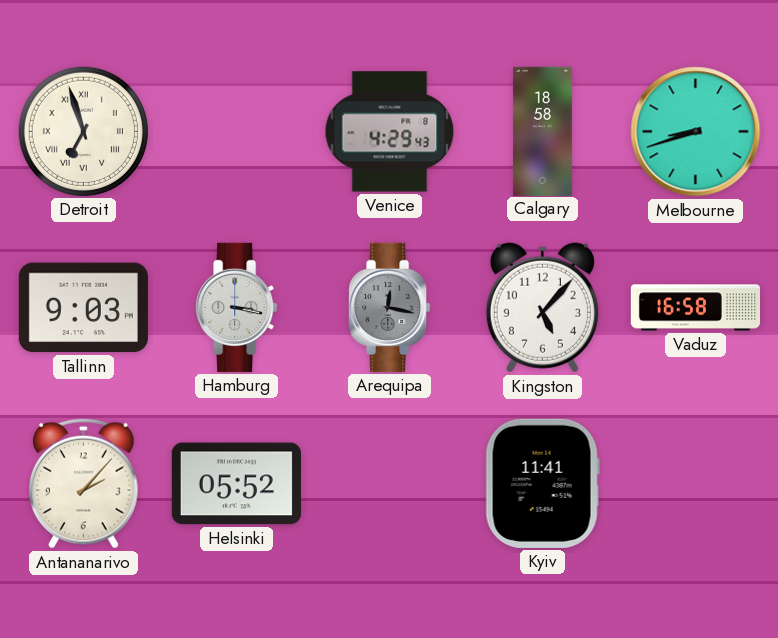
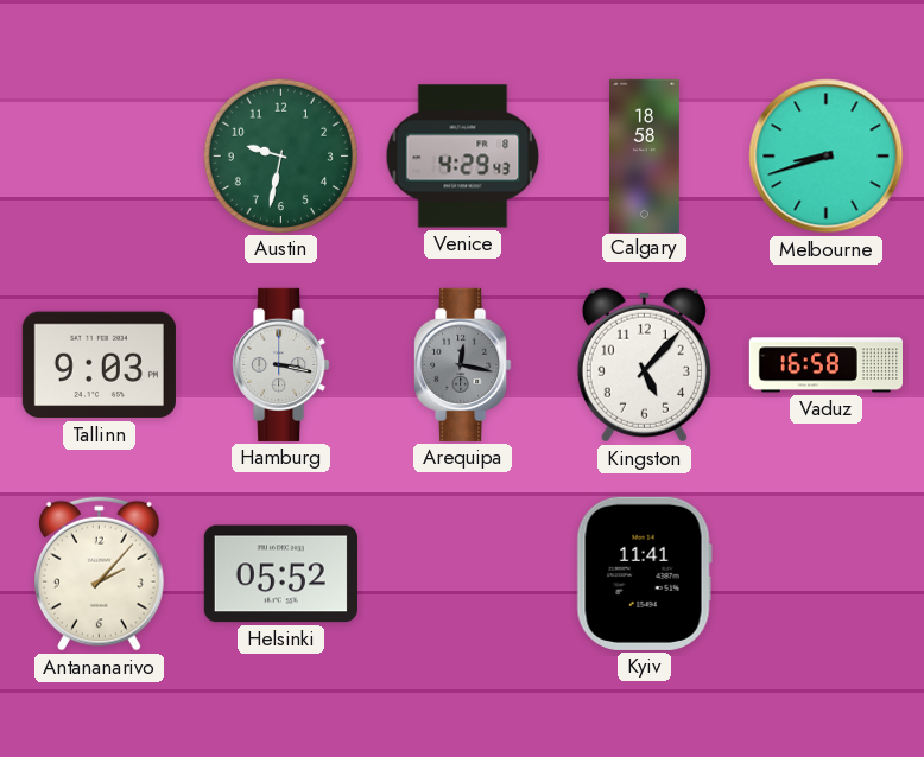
Detroit: 6:57 -> none
Austin: none -> 9:32
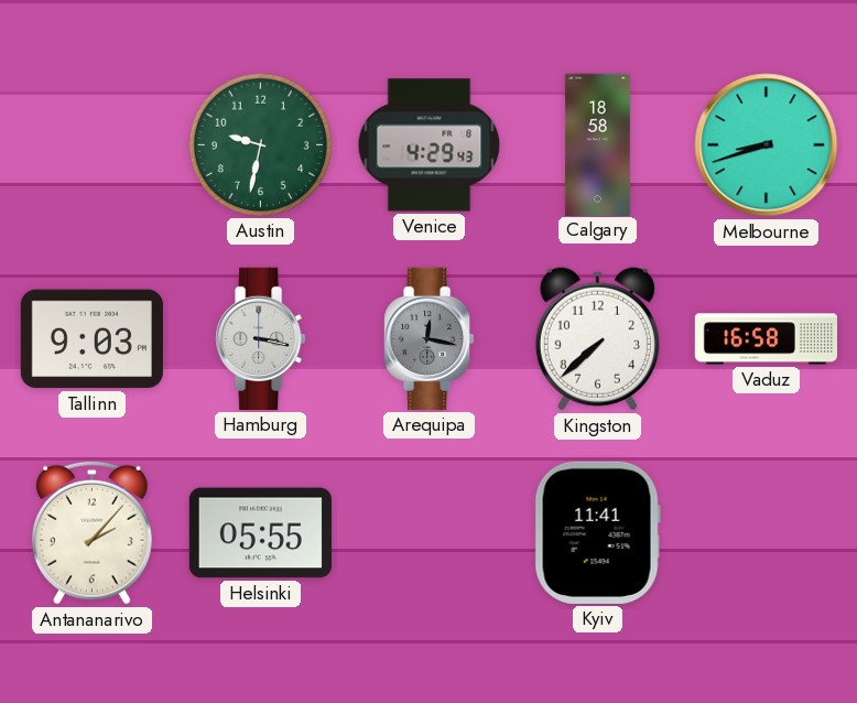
Kingston: 5:07 -> 7:38
Helsinki: 05:52 -> 05:55
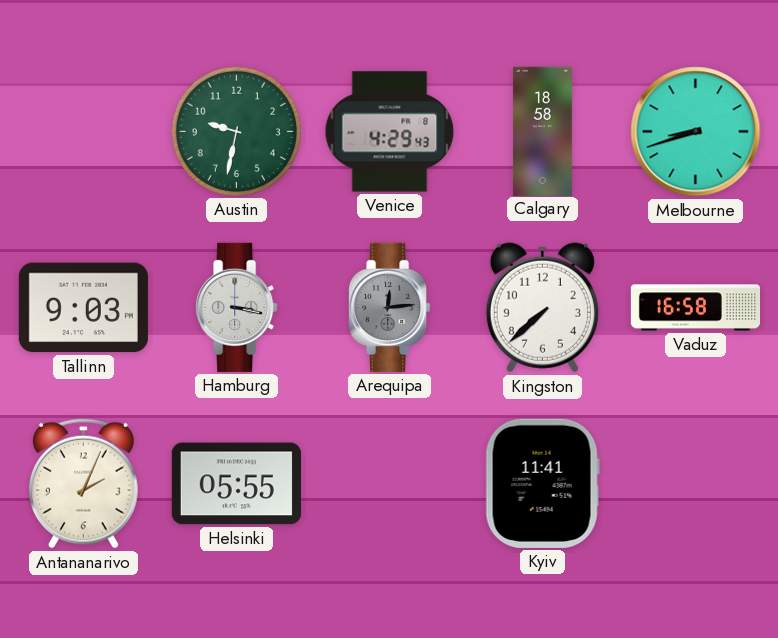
Arequipa: 12:17 -> 12:14
Antananarivo: 2:07 -> 2:04
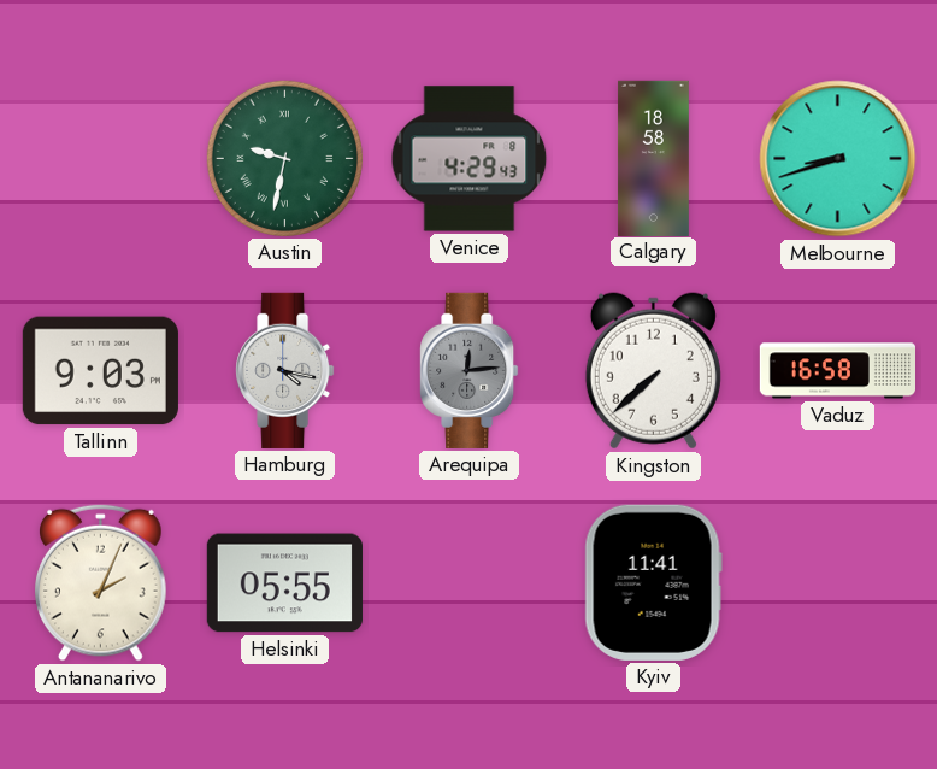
Austin numerals: Arabic -> Roman
Hamburg: 3:17 -> 4:17
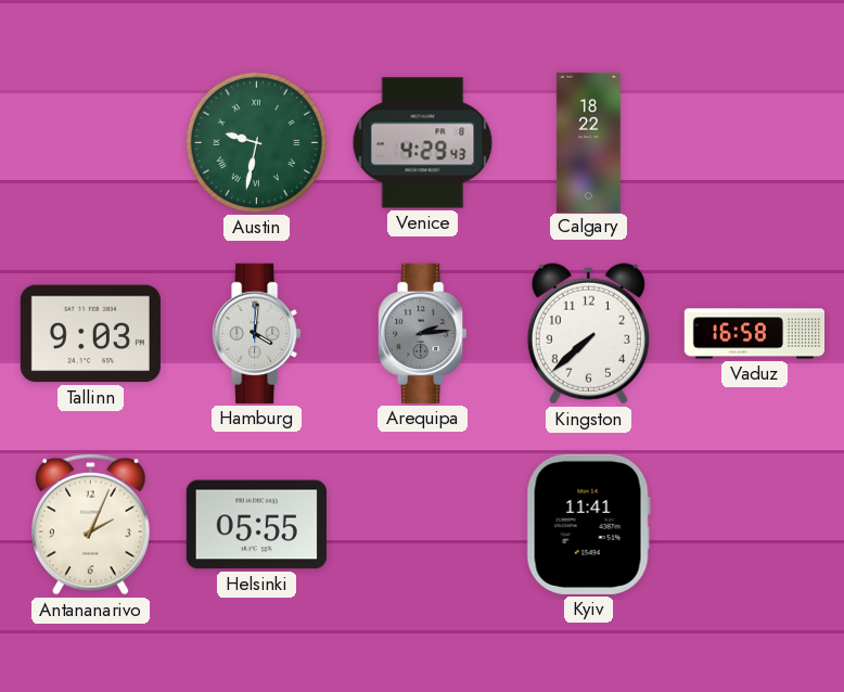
Calgary: 18:58 -> 18:22
Melbourne: 8:42 -> none
Hamburg: 4:17 -> 4:01
Arequipa: 12:14 -> 2:14
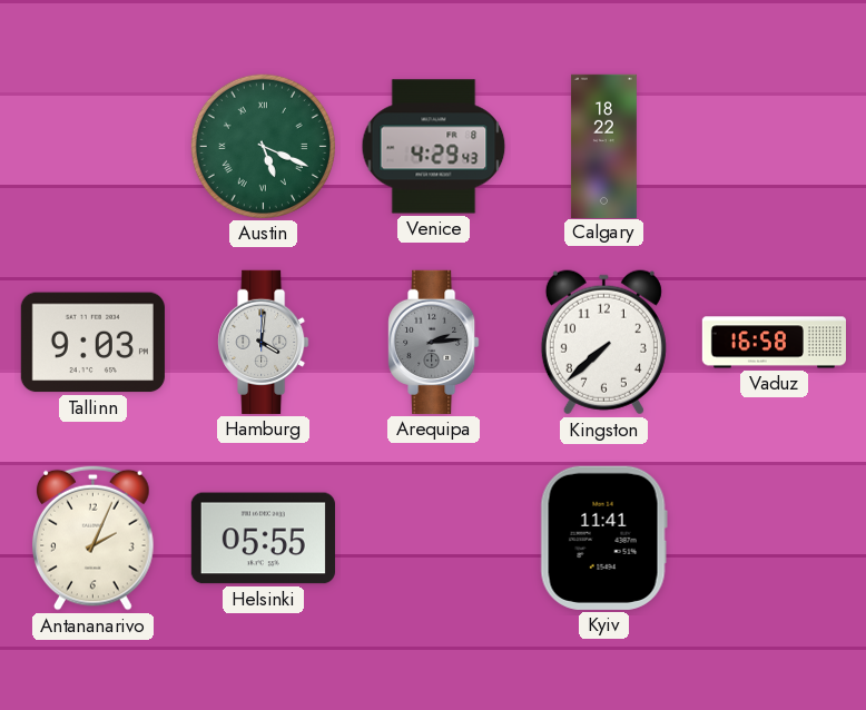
Austin: 9:32 -> 5:19
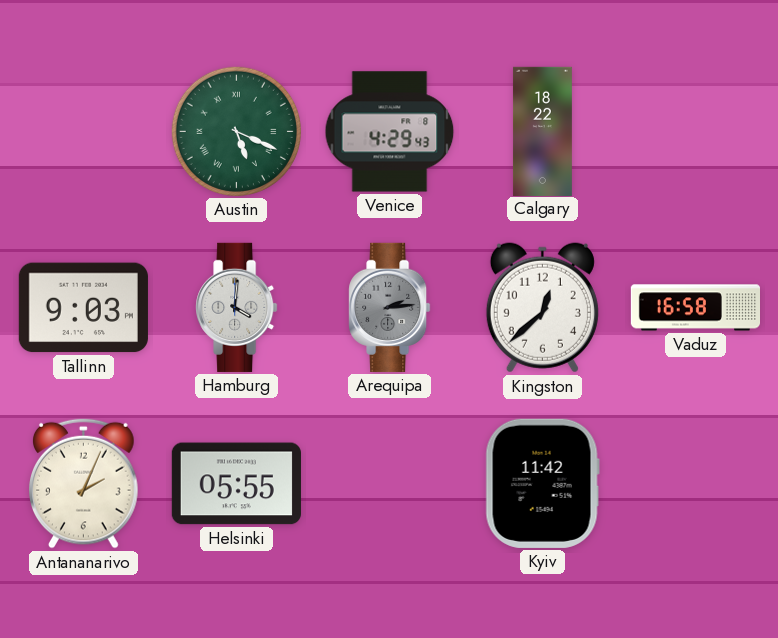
Kingston: 7:38 -> 12:38
Kyiv: 11:41 -> 11:42
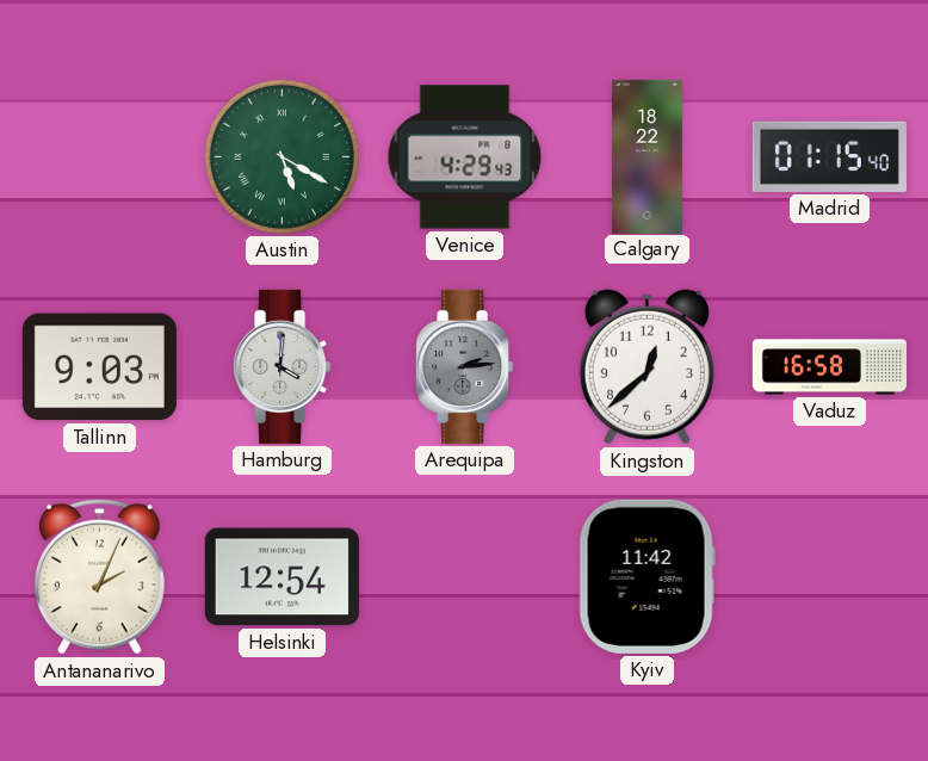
Austin: 5:19 -> 5:20
Madrid: none -> 01:15
Helsinki: 05:55 -> 12:54
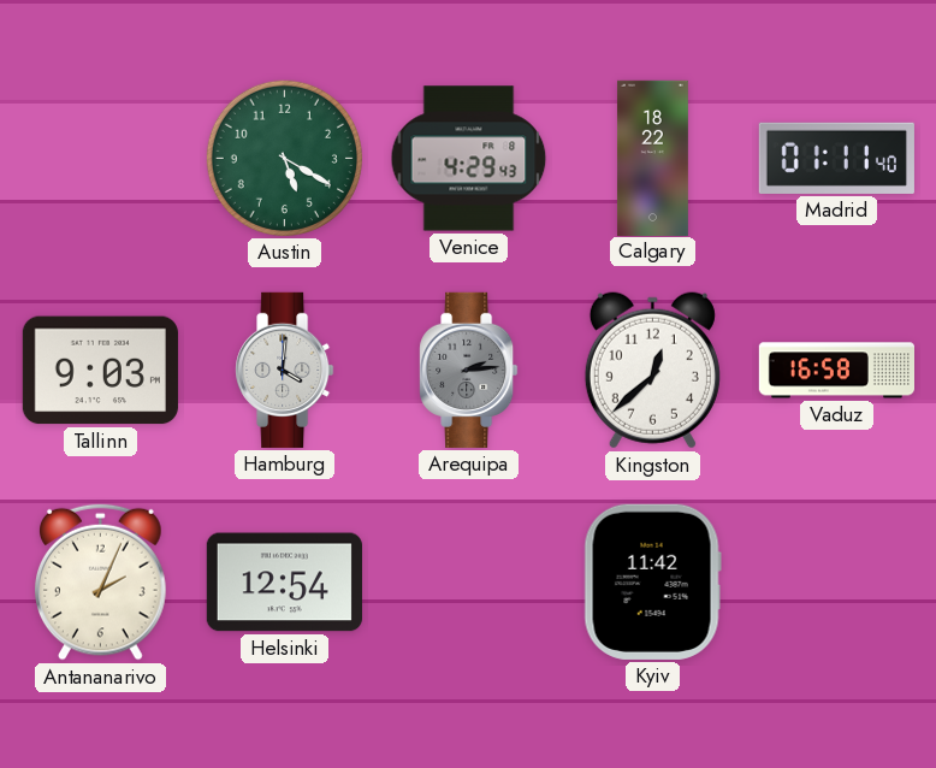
Austin numerals: Roman -> Arabic
Madrid: 01:15 -> 01:11
